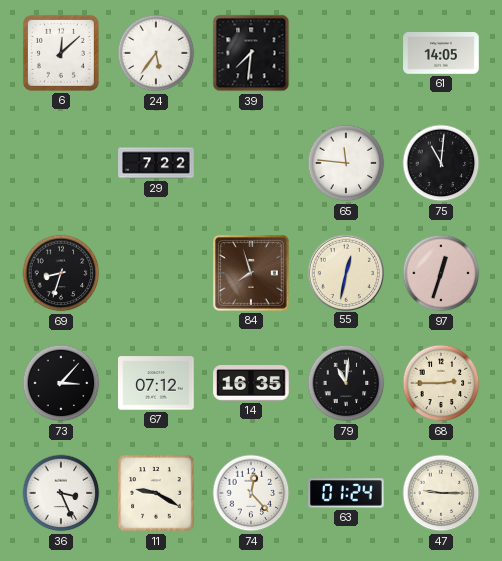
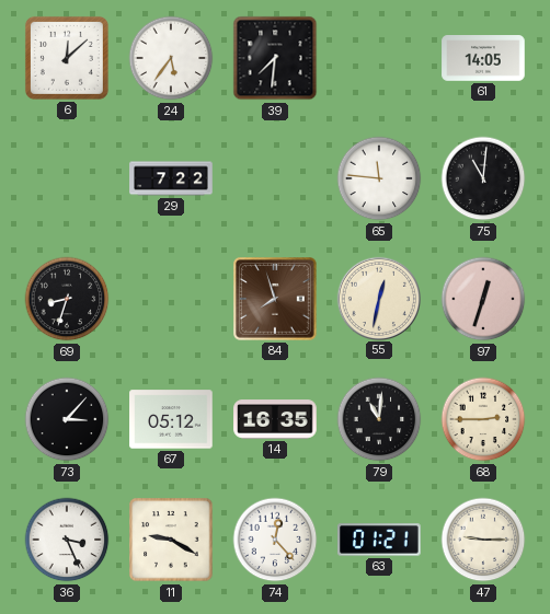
67: 07:12 -> 05:12
63: 01:24 -> 01:21
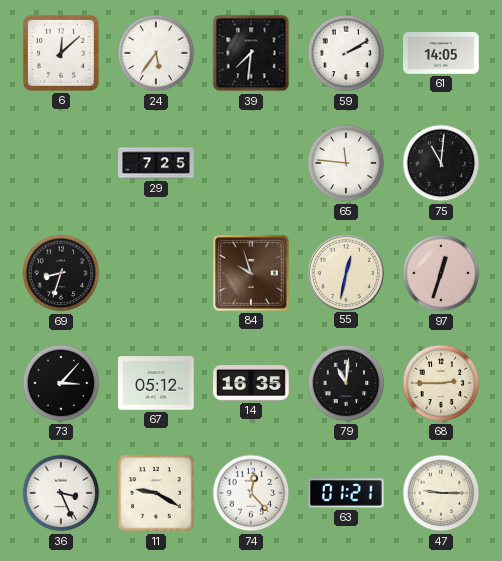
59: none -> 2:10
29: 7:22 -> 7:25
84: 7:57 -> 9:57
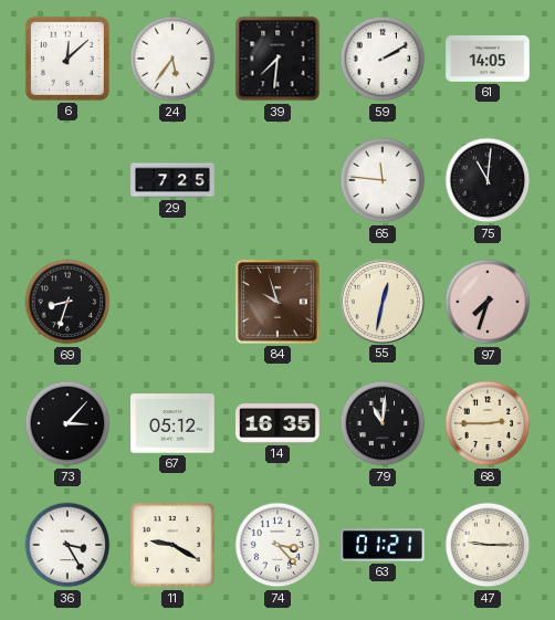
97: 12:33 -> 7:33
36: 3:26 -> 3:25
74: 12:23 -> 3:23
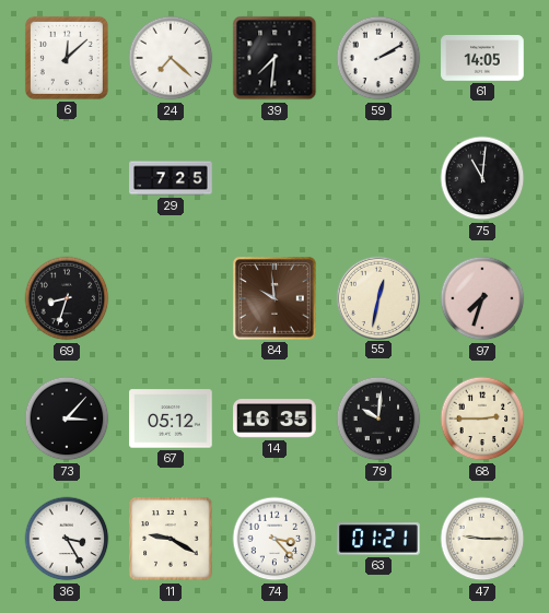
24: 5:36 -> 7:22
65: 11:46 -> none
84: 9:57 -> 9:59
79: 11:01 -> 10:01
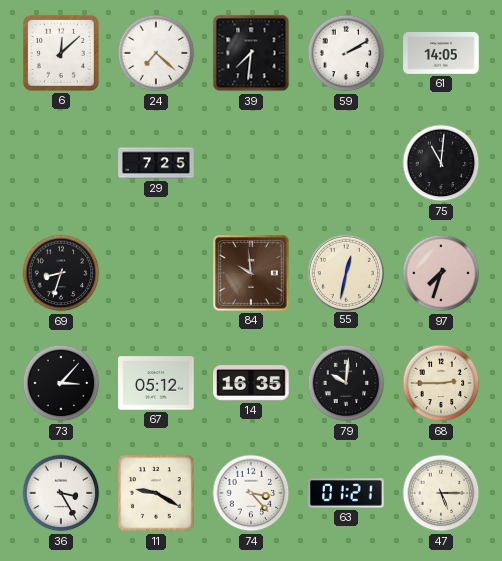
47: 9:15 -> 5:15
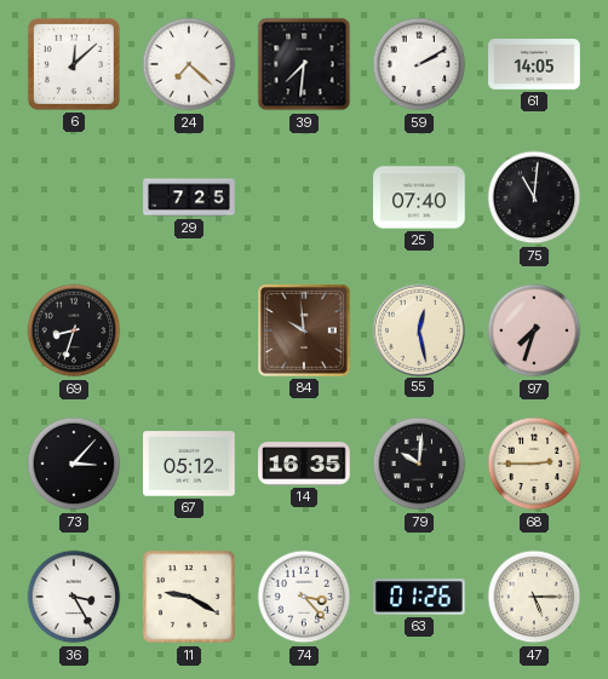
25: none -> 07:40
55: 12:32 -> 12:28
63: 01:21 -> 01:26
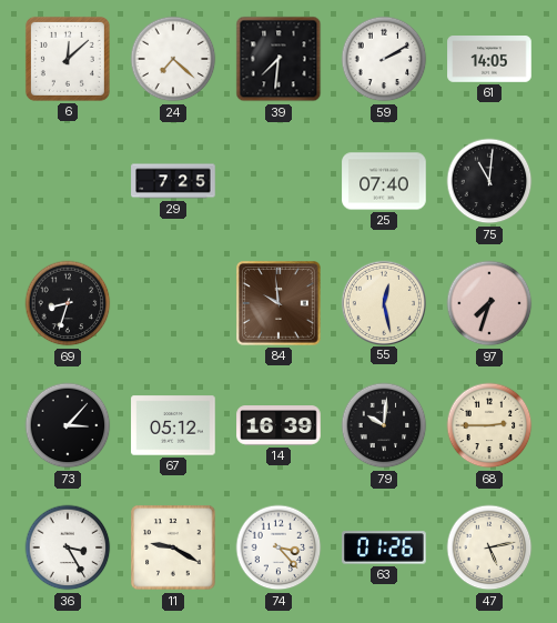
14: 16:35 -> 16:39
47: 5:15 -> 5:13
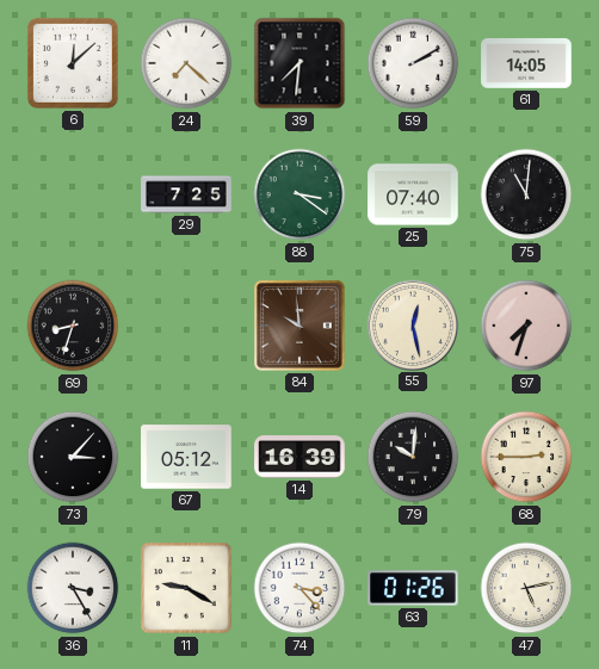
88: none -> 3:21
